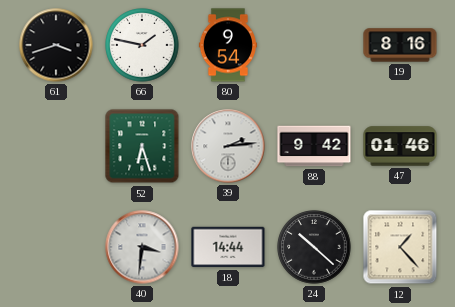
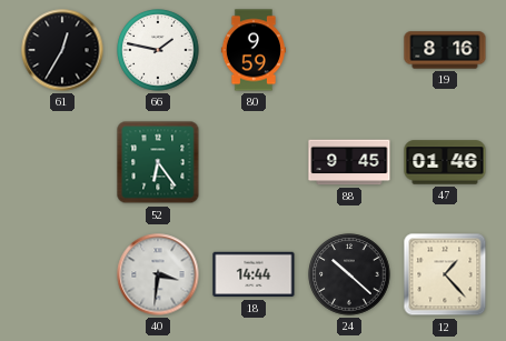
61: 3:42 -> 12:35
80: 9:54 -> 9:59
52: 6:27 -> 6:24
39: 2:14 -> none
88: 9:42 -> 9:45
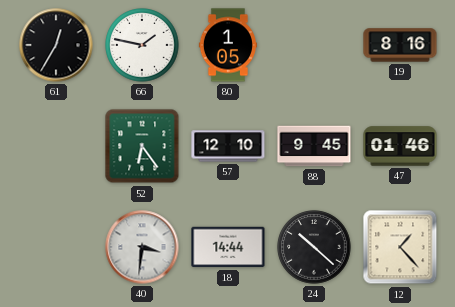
80: 9:59 -> 1:05
57: none -> 12:10
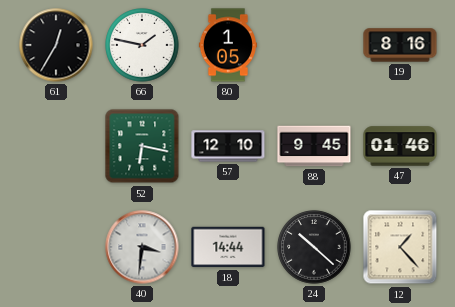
52: 6:24 -> 6:17
